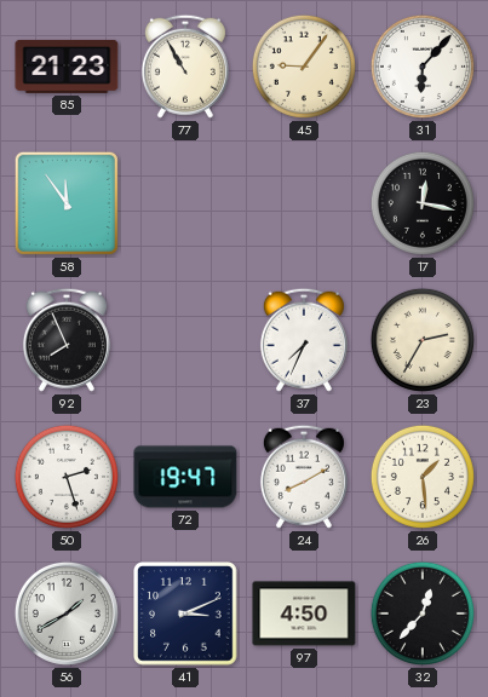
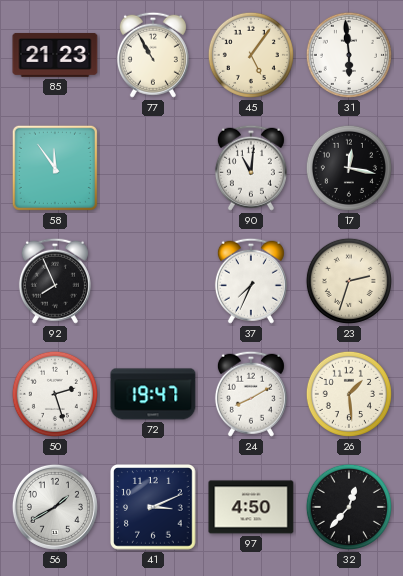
45: 9:06 -> 5:06
31: 6:07 -> 5:59
90: none -> 11:01
23: 2:35 -> 2:33
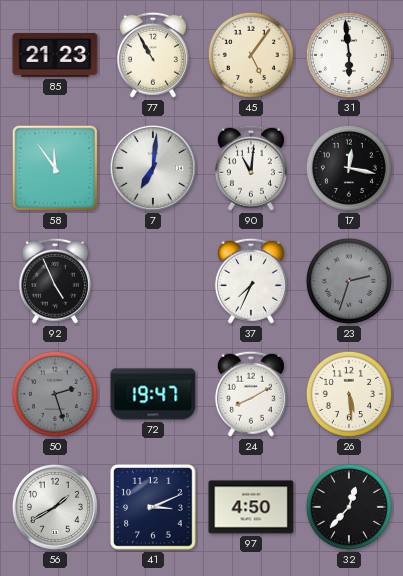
7: none -> 7:01
92: 7:56 -> 4:56
23 dial: cream -> grey
50 dial: white -> grey
26: 1:29 -> 5:29
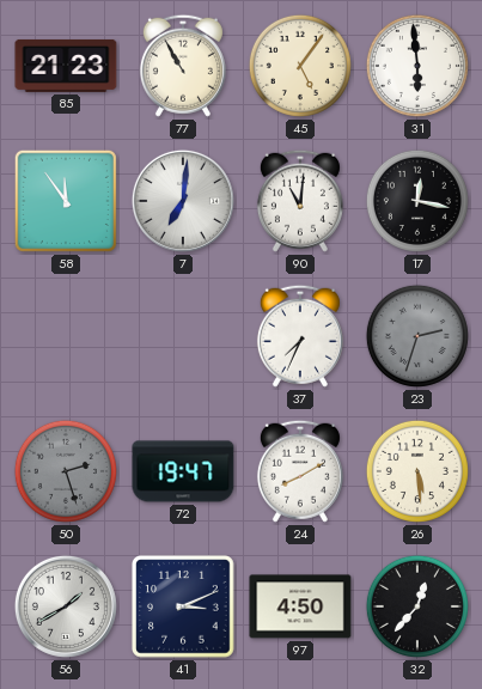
92: 4:56 -> none
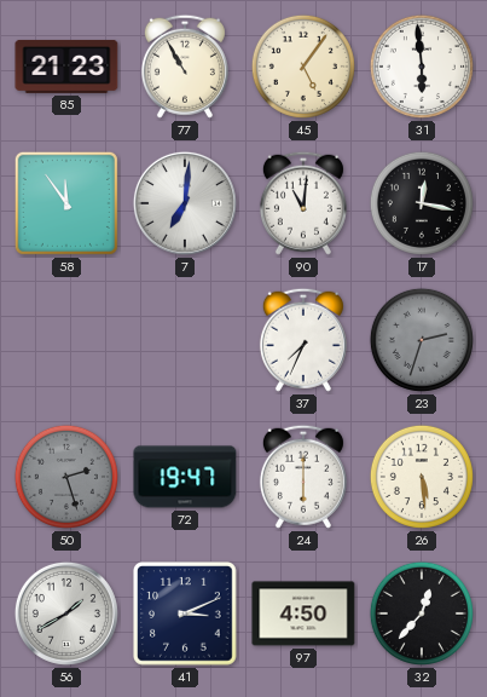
24: 8:10 -> 6:00
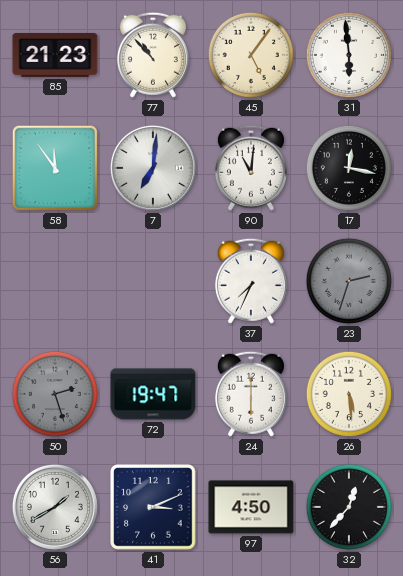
77: 10:55 -> 10:53
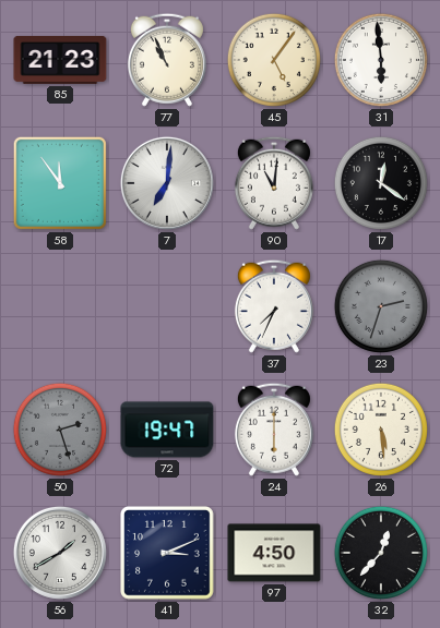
77: 10:53 -> 10:56
17: 12:17 -> 12:21
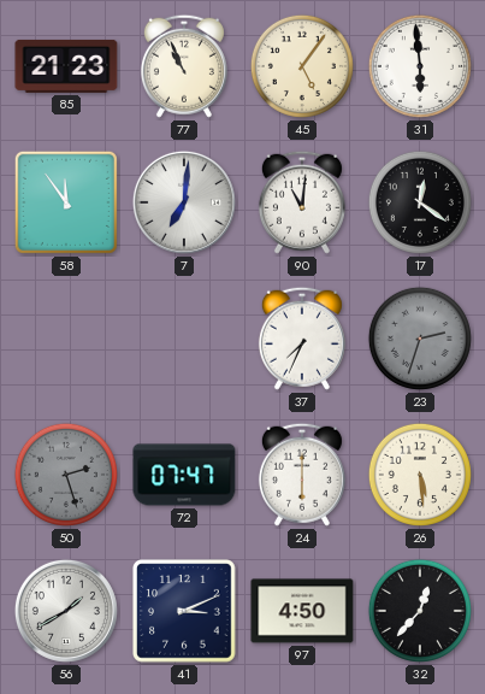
72: 19:47 -> 07:47
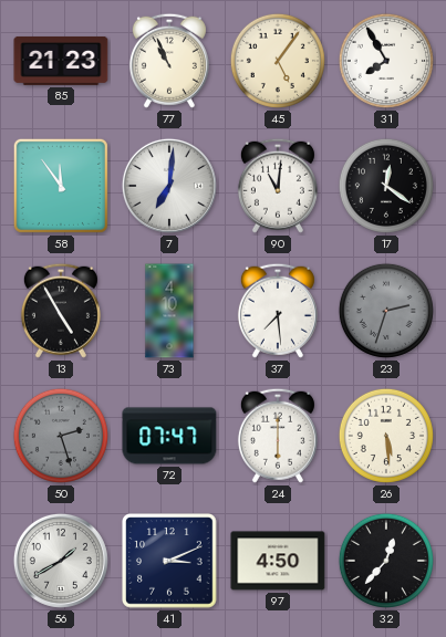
31: 5:59 -> 7:55
13: none -> 4:55
73: none -> 4:10
37: 7:34 -> 7:29
